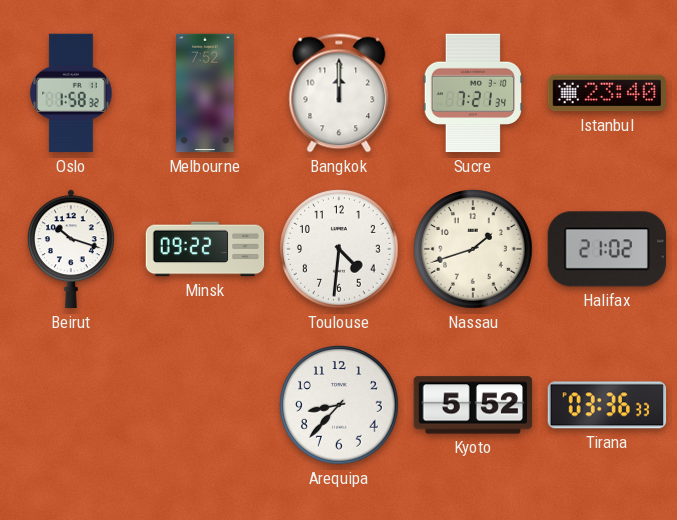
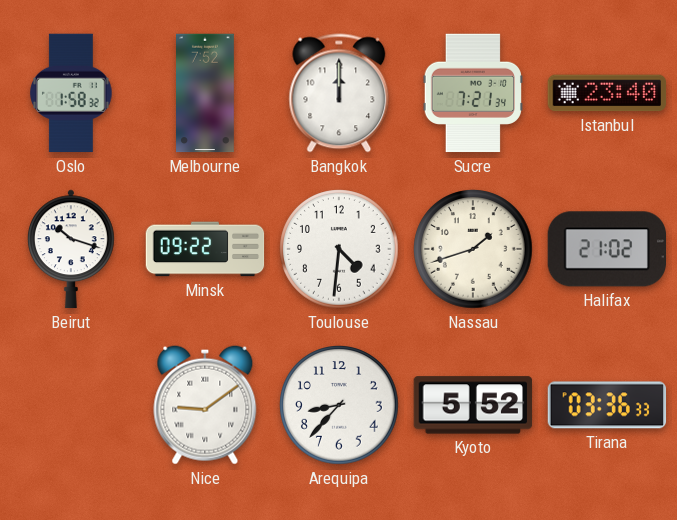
Nice: none -> 9:09
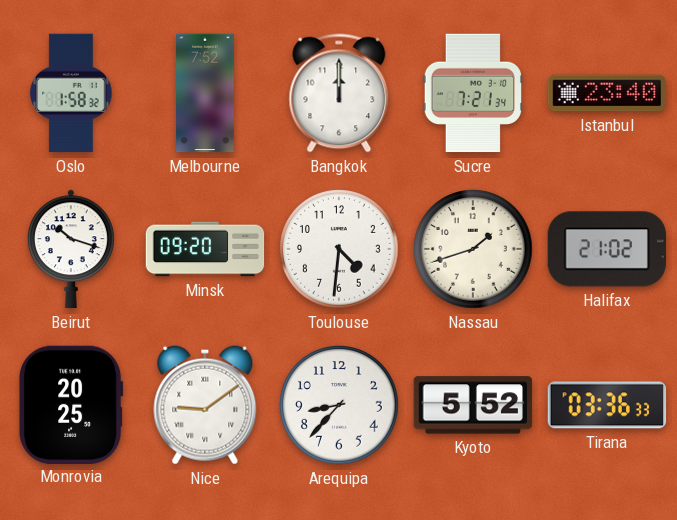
Minsk: 09:22 -> 09:20
Monrovia: none -> 20:25
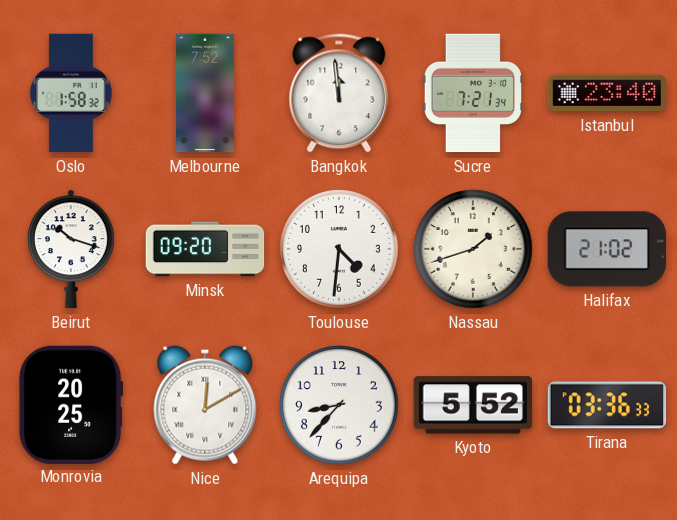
Bangkok: 12:00 -> 11:59
Nice: 9:09 -> 12:10
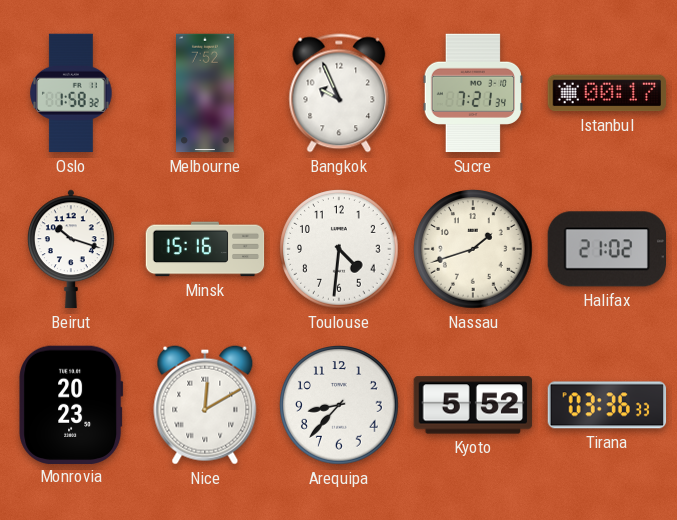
Bangkok: 11:59 -> 9:56
Istanbul: 23:40 -> 00:17
Minsk: 09:20 -> 15:16
Monrovia: 20:25 -> 20:23
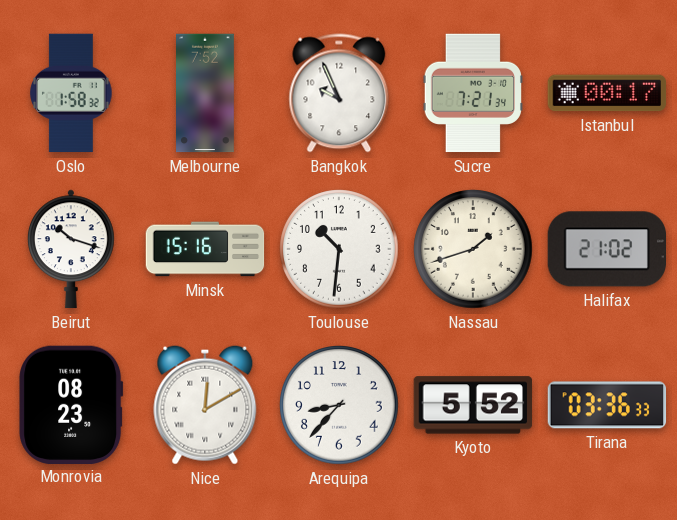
Toulouse: 4:31 -> 10:31
Monrovia: 20:23 -> 08:23
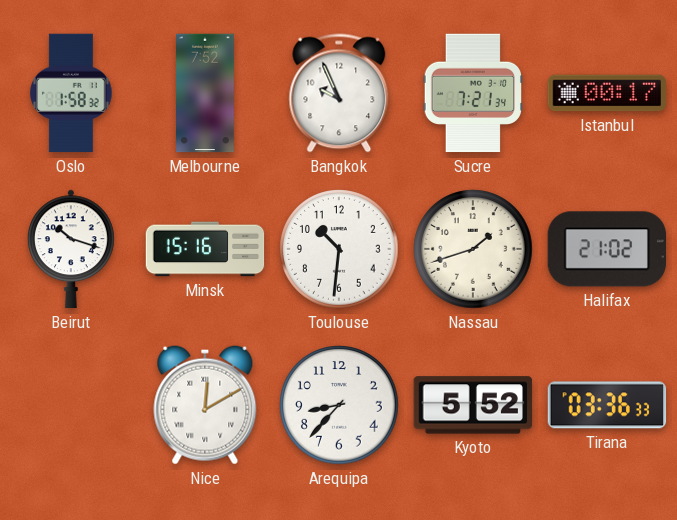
Monrovia: 08:23 -> none
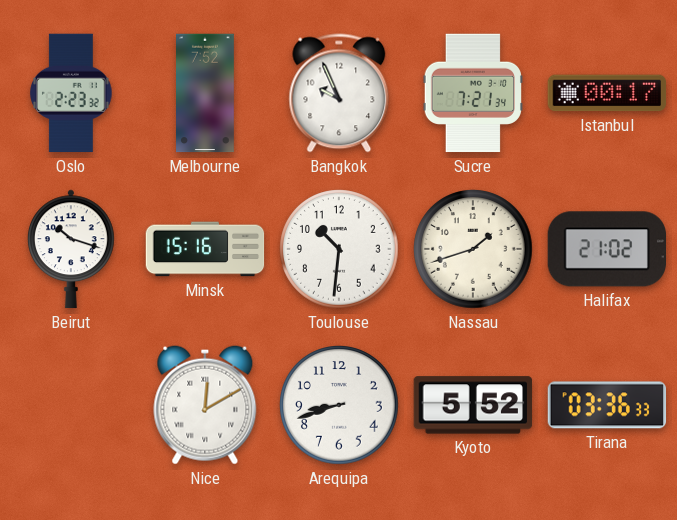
Oslo: 1:58 -> 2:23
Arequipa: 8:37 -> 8:42
